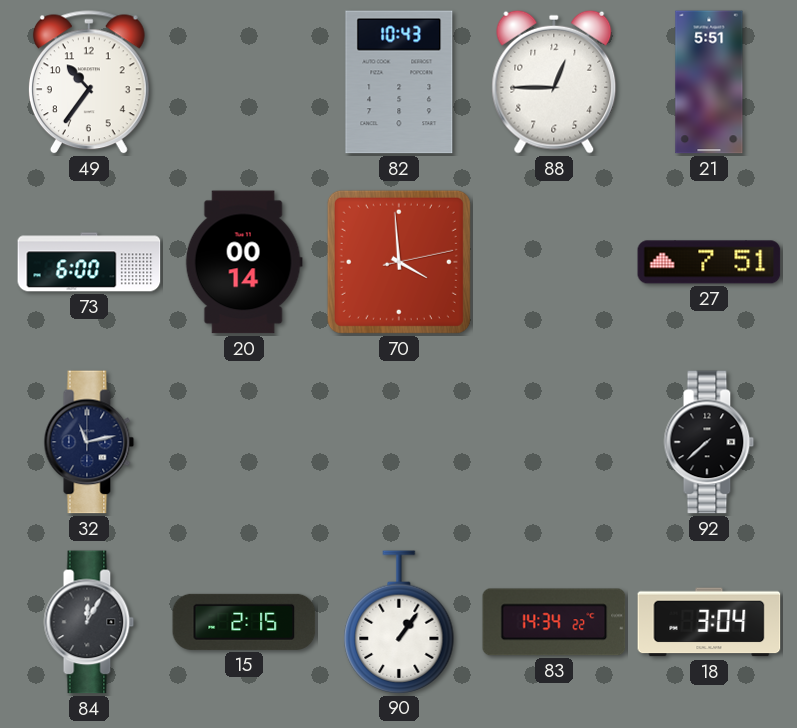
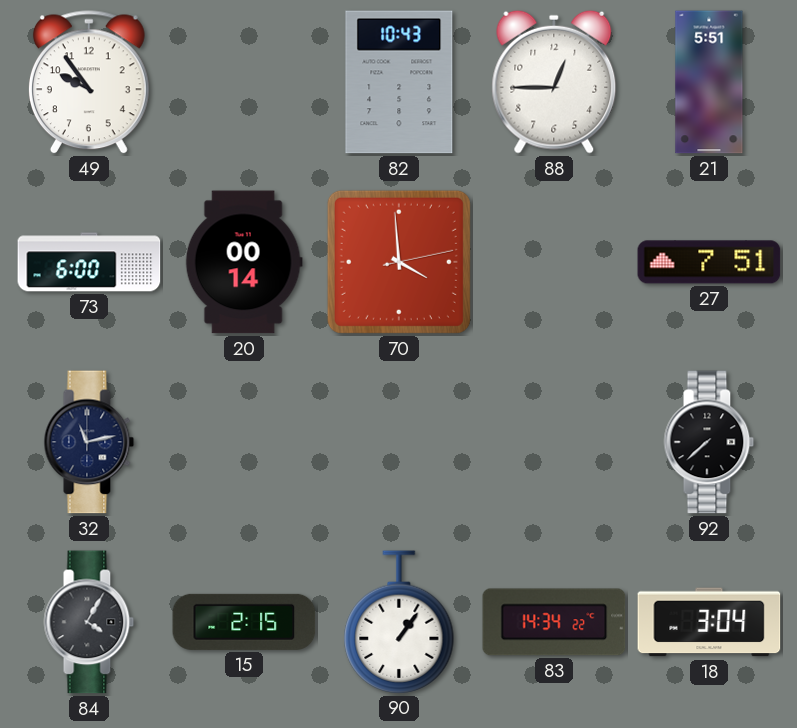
49: 10:36 -> 9:54
84: 12:05 -> 4:05
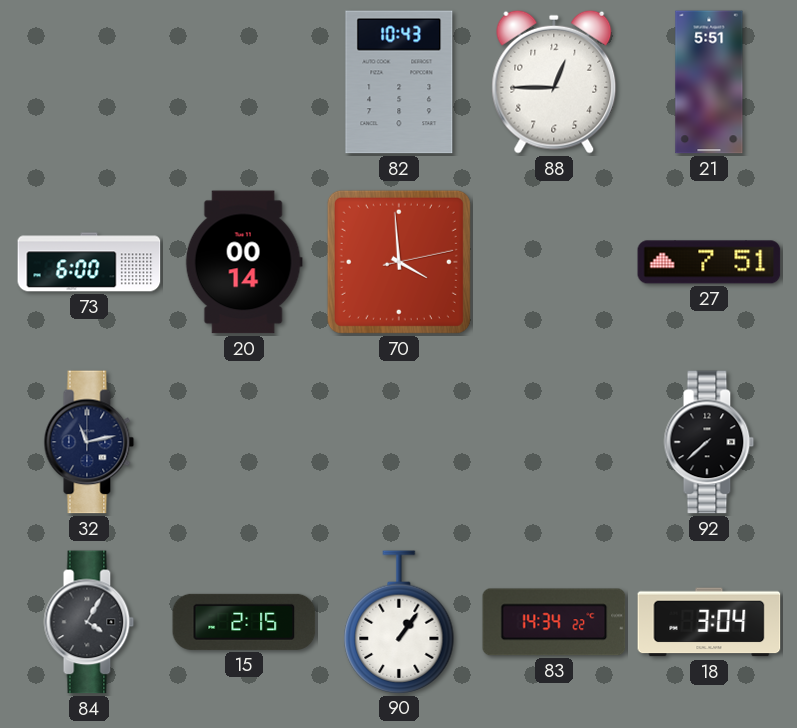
49: 9:54 -> none
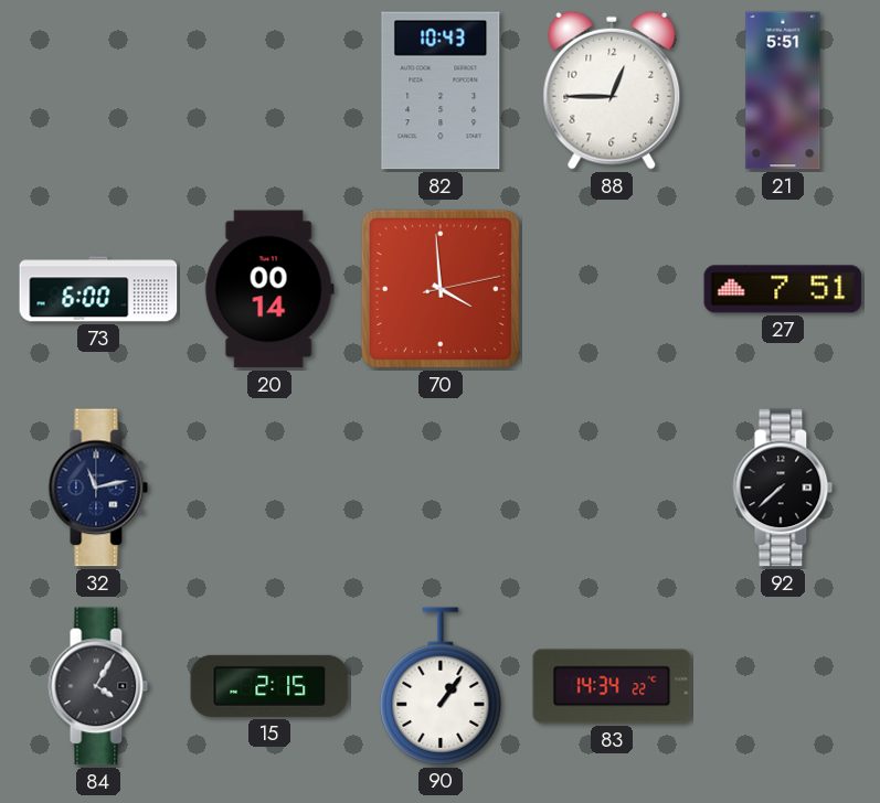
18: 3:04 -> none
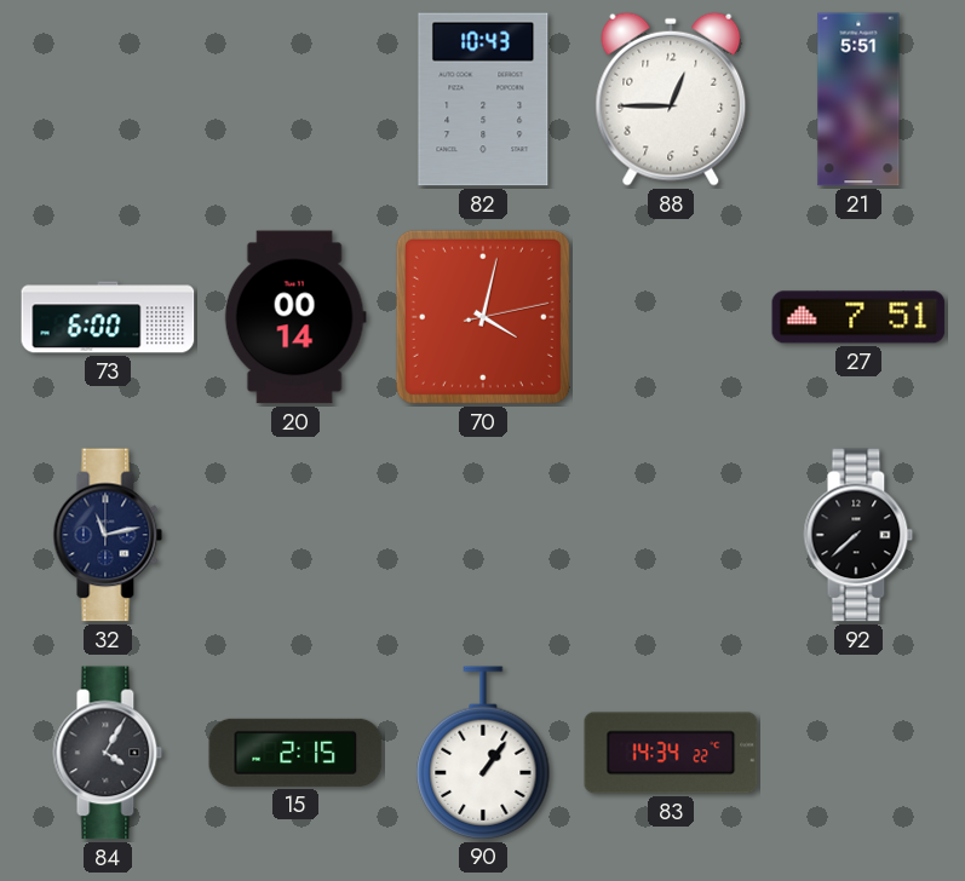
70: 3:59 -> 4:02
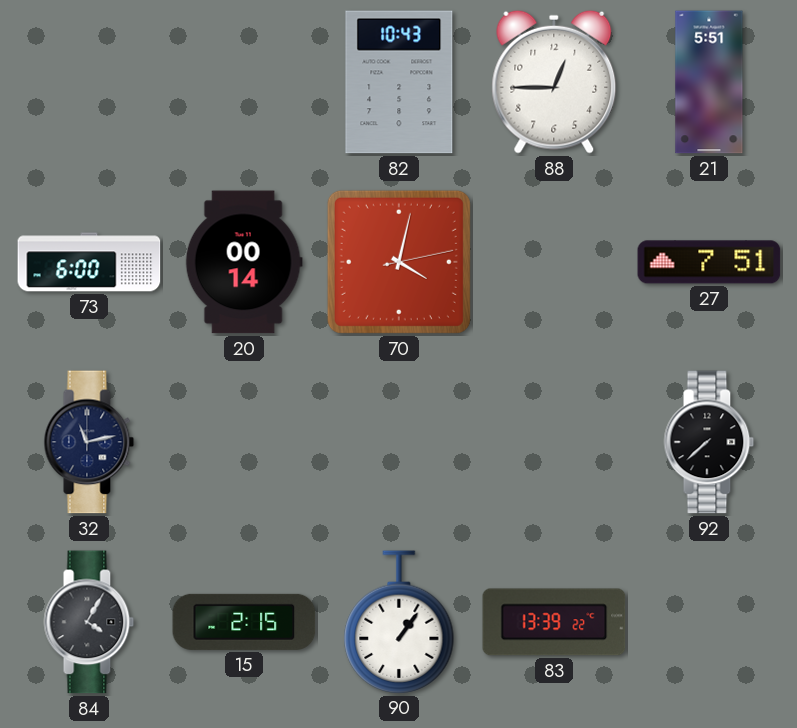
83: 14:34 -> 13:39
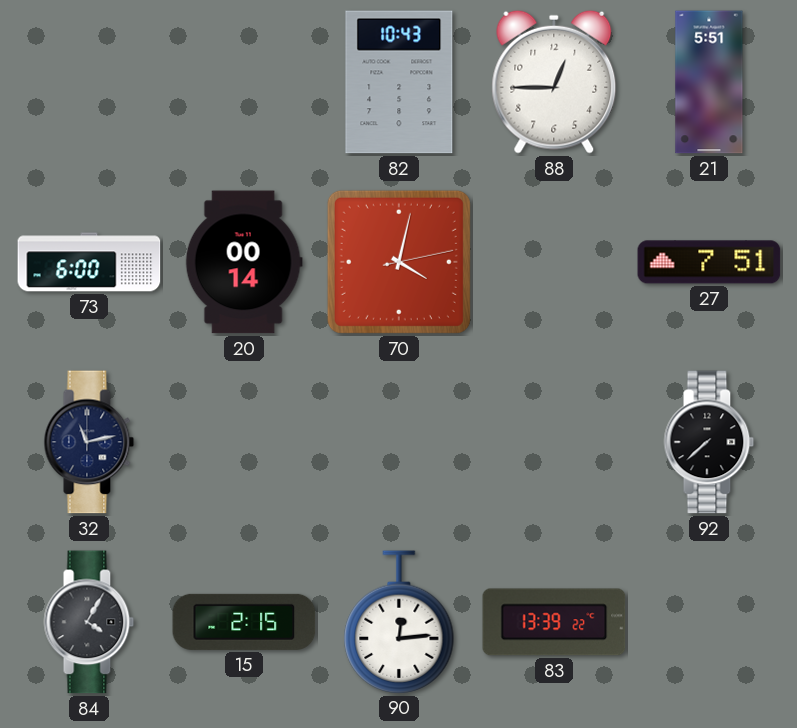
90: 1:06 -> 12:14
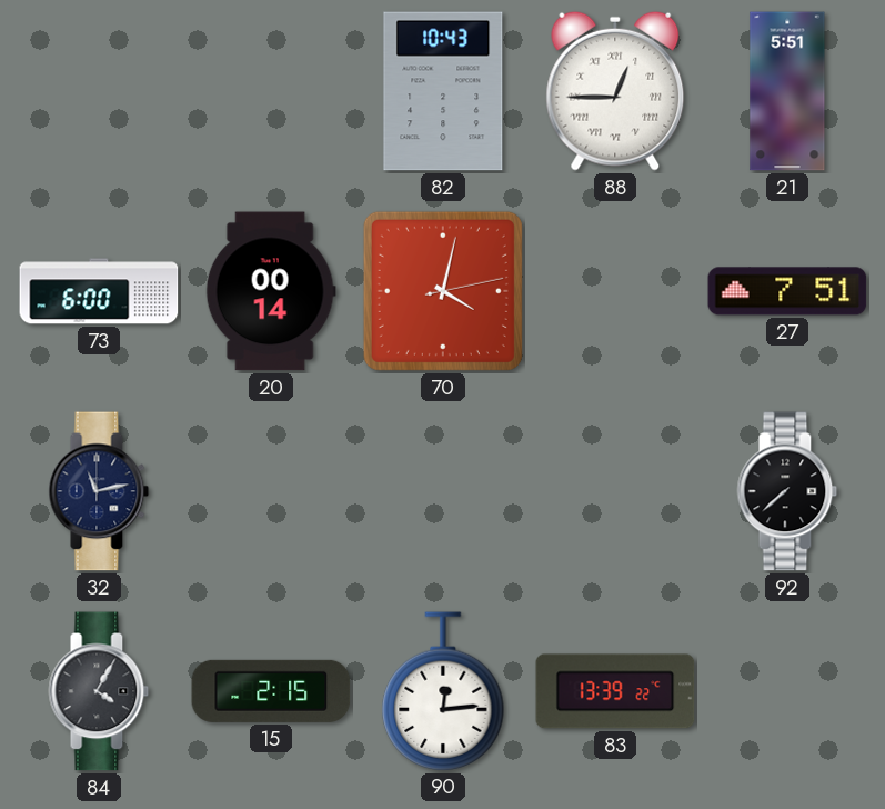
88 numerals: Arabic -> Roman
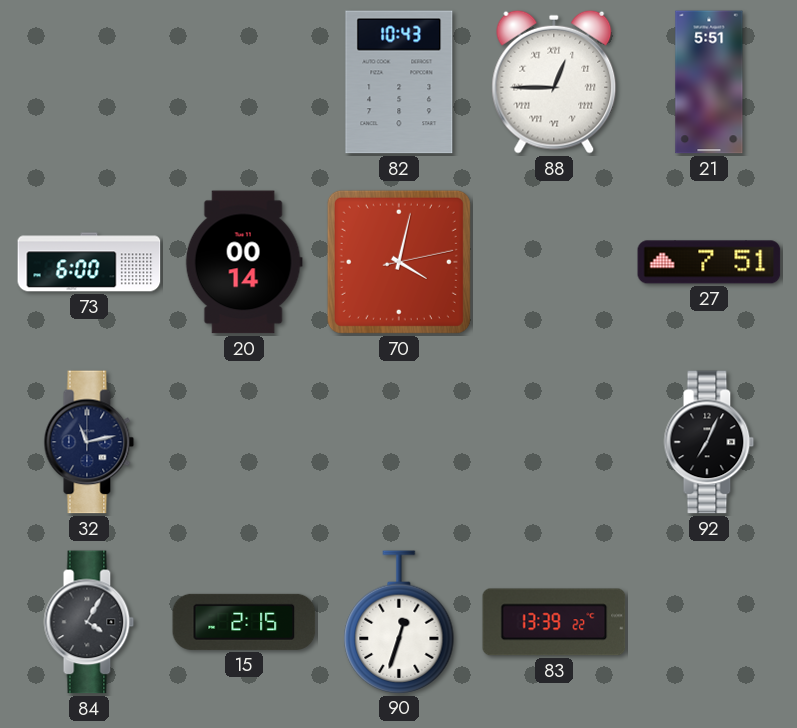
92: 7:38 -> 7:04
90: 12:14 -> 12:33
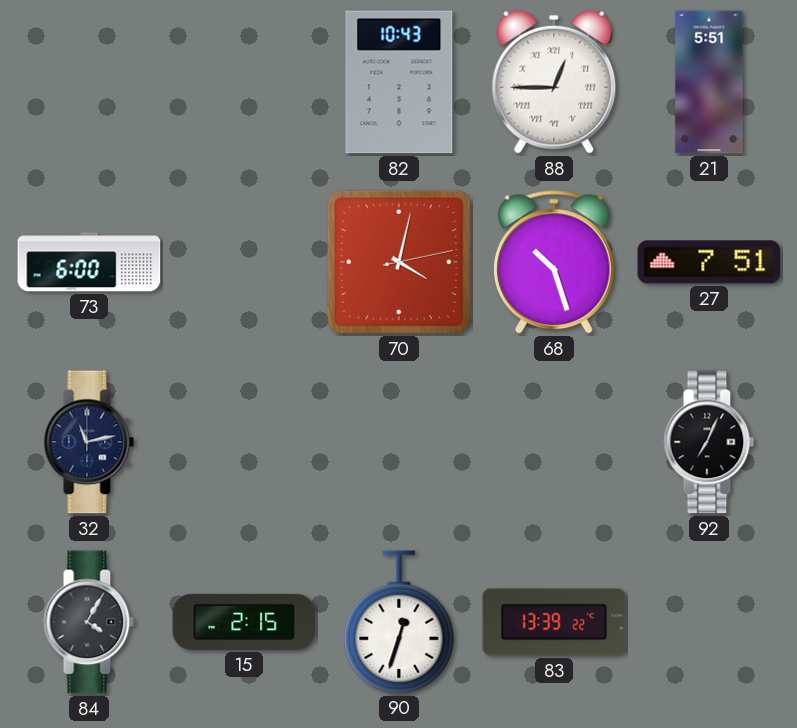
20: 00:14 -> none
68: none -> 10:27
